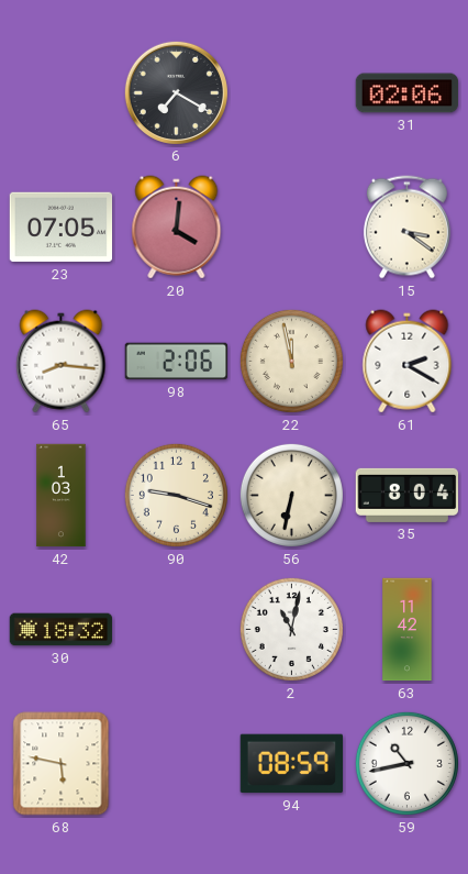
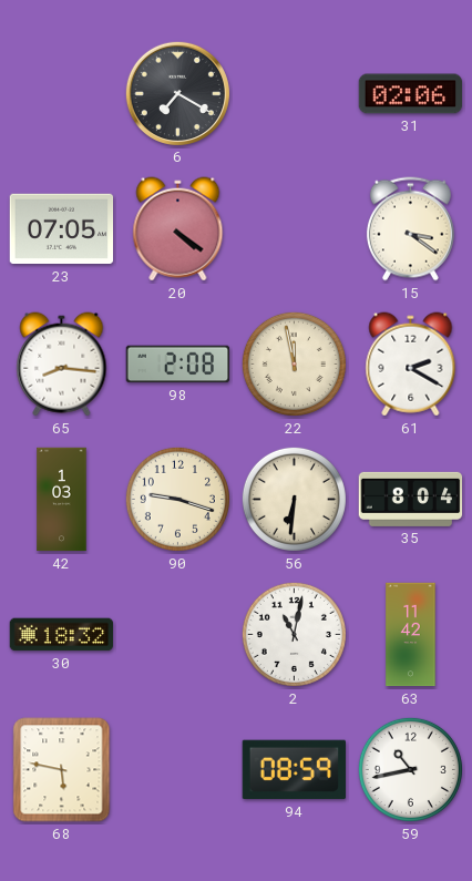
20: 4:01 -> 4:21
98: 2:06 -> 2:08
56: 6:32 -> 6:31
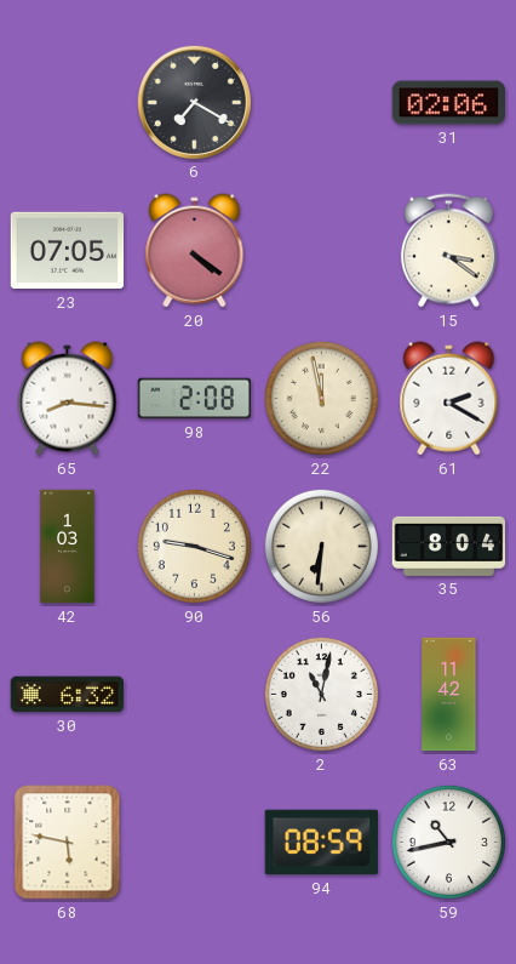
30: 18:32 -> 6:32
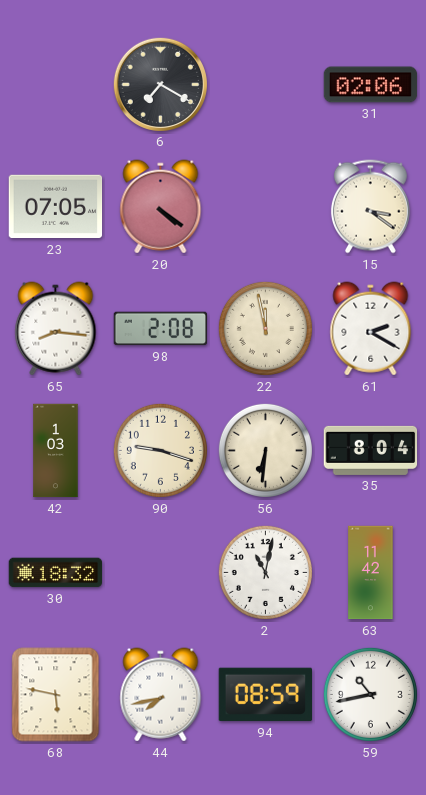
30: 6:32 -> 18:32
44: none -> 7:43
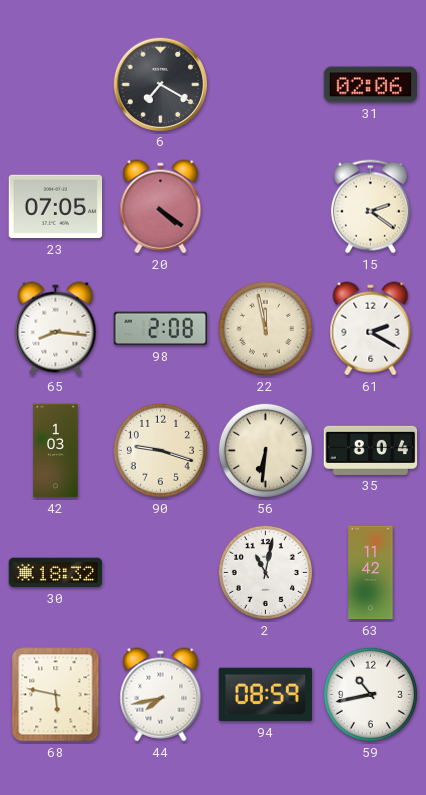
15: 3:21 -> 2:21
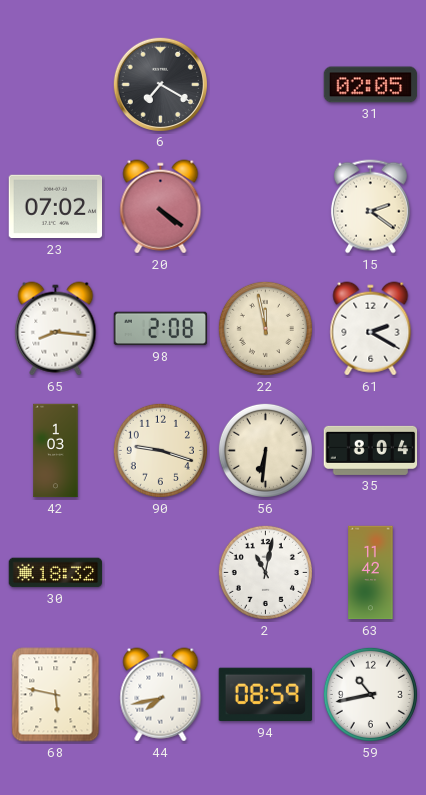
31: 02:06 -> 02:05
23: 07:05 -> 07:02
